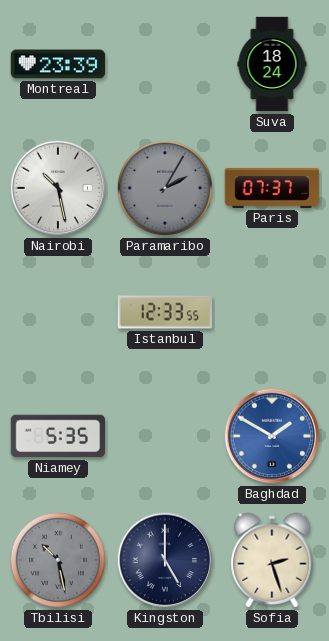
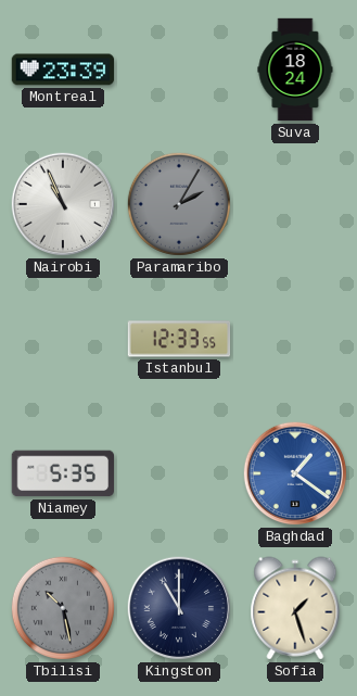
Nairobi: 10:28 -> 10:56
Paris: 07:37 -> none
Baghdad: 1:50 -> 1:21
Kingston: 5:00 -> 11:00
Sofia: 2:27 -> 1:27
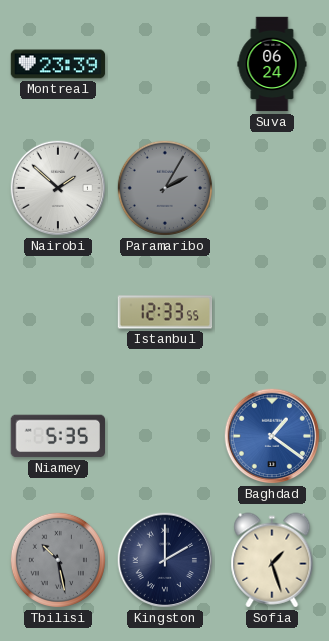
Suva: 18:24 -> 06:24
Nairobi: 10:56 -> 1:52
Kingston: 11:00 -> 2:00
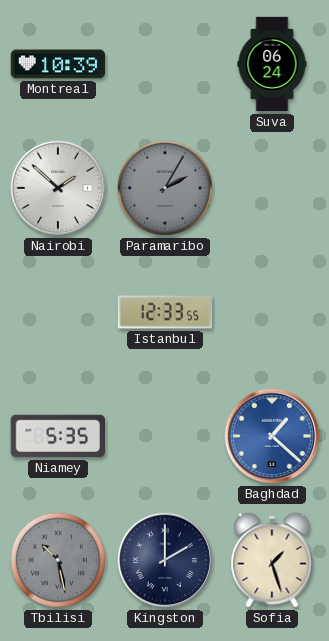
Montreal: 23:39 -> 10:39
Baghdad: 1:21 -> 1:22
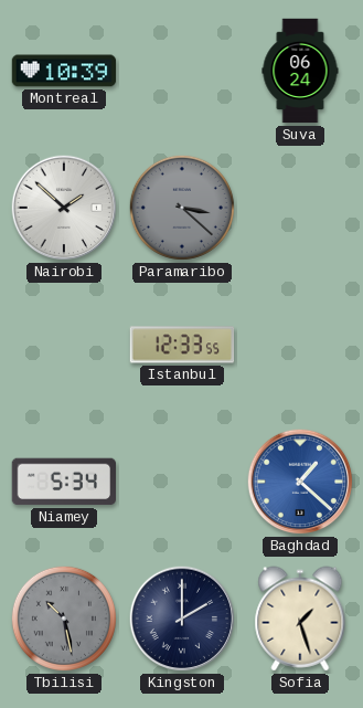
Paramaribo: 2:05 -> 3:22
Niamey: 5:35 -> 5:34
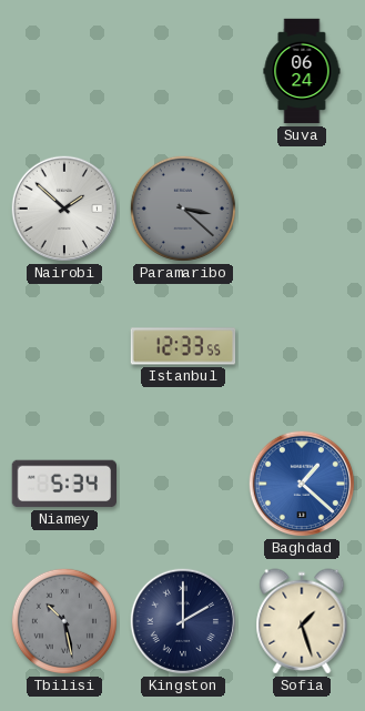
Montreal: 10:39 -> none
